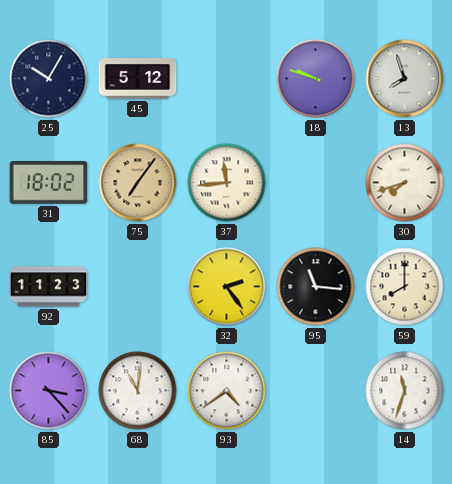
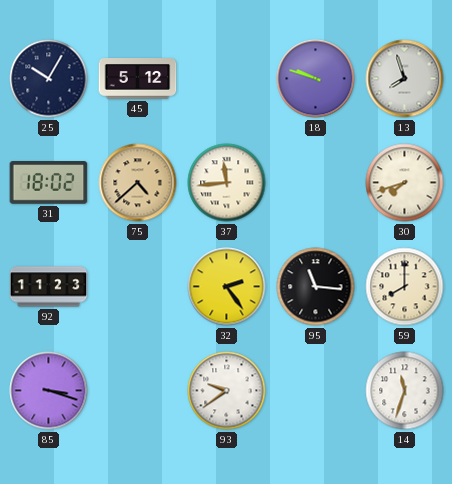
75: 7:06 -> 4:38
85: 3:23 -> 3:18
68: 11:01 -> none
93: 4:39 -> 9:39
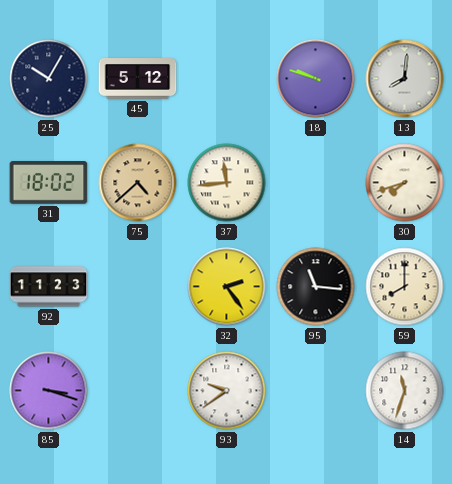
13: 7:57 -> 8:01
